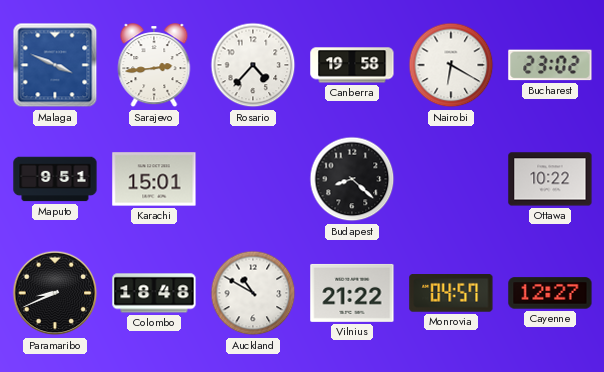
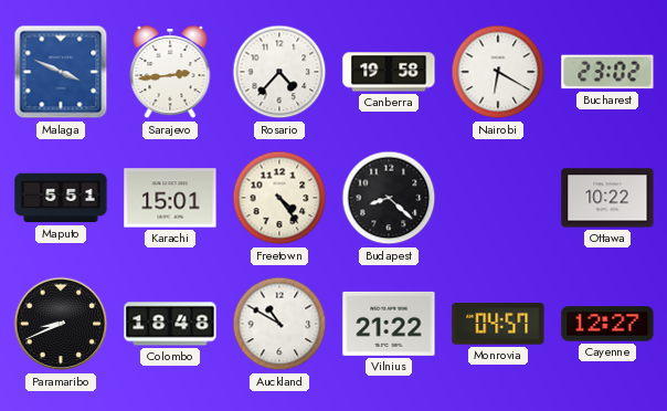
Maputo: 9:51 -> 5:51
Freetown: none -> 4:24
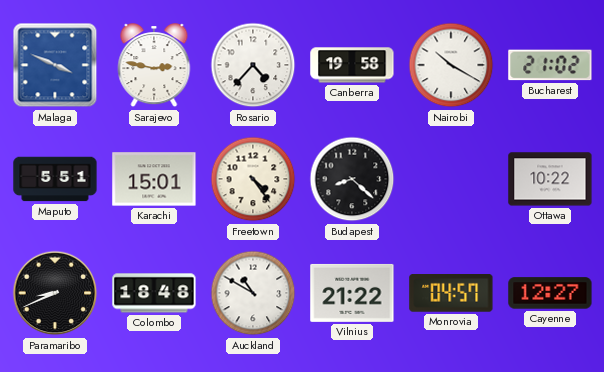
Sarajevo: 2:44 -> 2:47
Nairobi: 6:20 -> 10:20
Bucharest: 23:02 -> 21:02
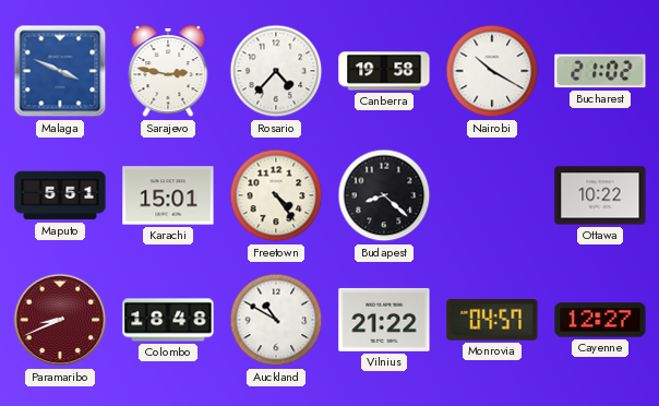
Paramaribo dial: black -> burgundy
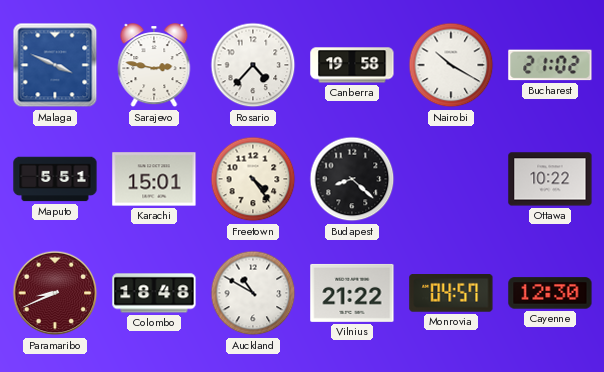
Cayenne: 12:27 -> 12:30
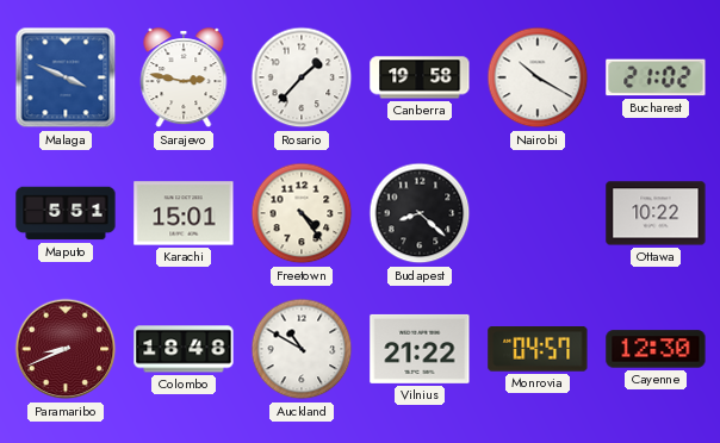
Rosario: 4:37 -> 1:37
